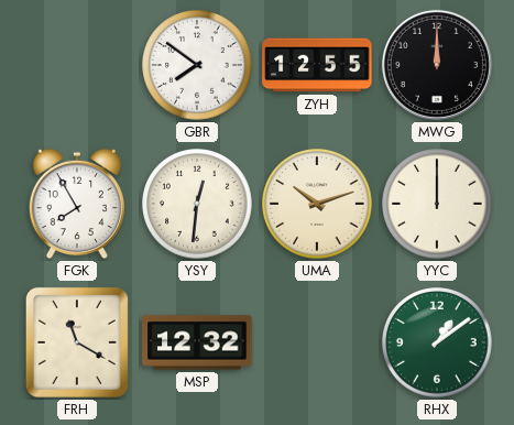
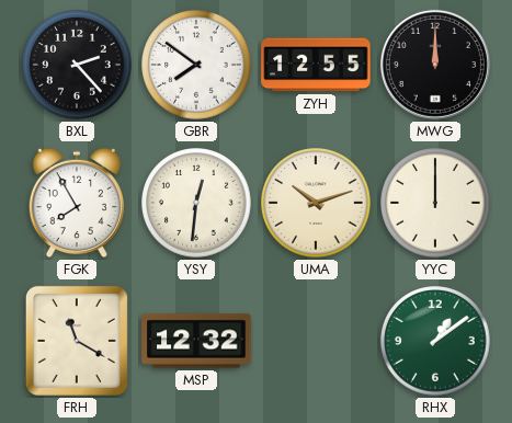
BXL: none -> 2:23
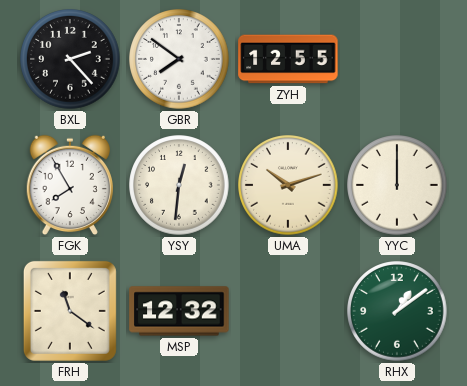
MWG: 12:00 -> none
FRH: 11:20 -> 11:21
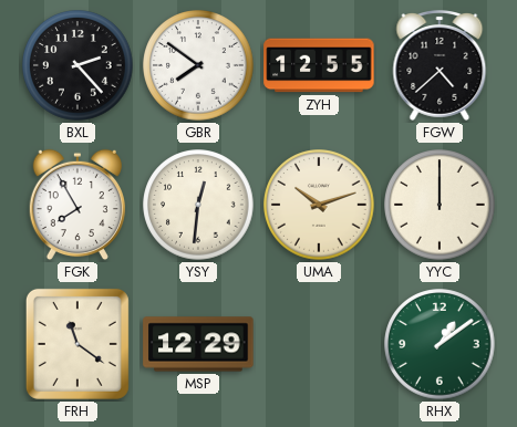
FGW: none -> 4:38
MSP: 12:32 -> 12:29
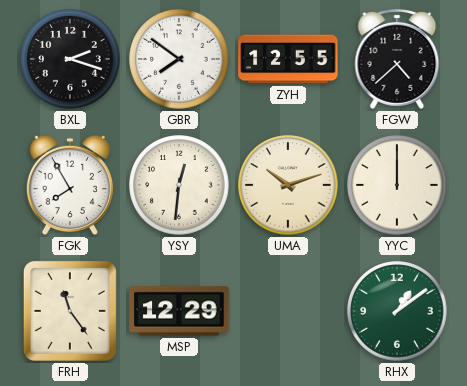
BXL: 2:23 -> 2:18
FRH: 11:21 -> 11:24
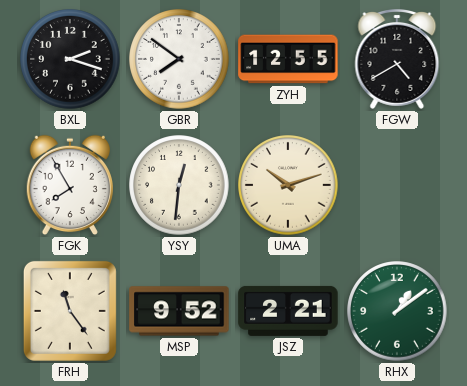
FGW: 4:38 -> 4:40
YYC: 12:00 -> none
MSP: 12:29 -> 9:52
JSZ: none -> 2:21
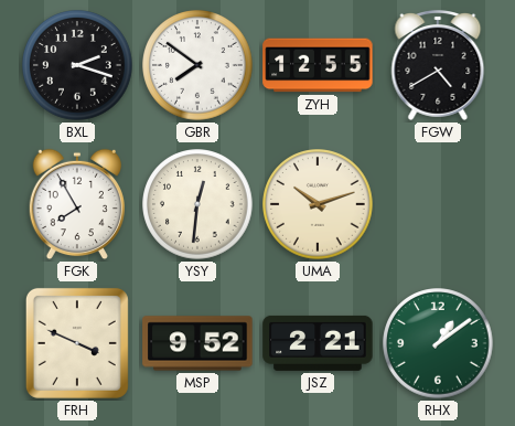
FRH: 11:24 -> 3:49
